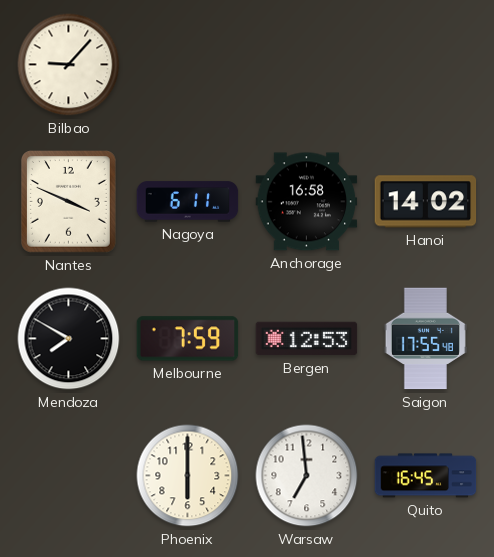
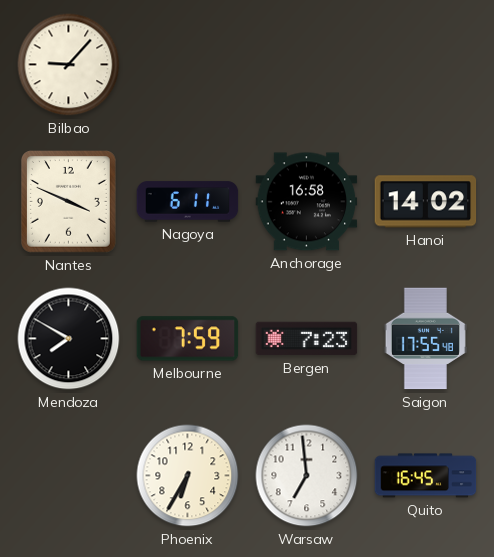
Bergen: 12:53 -> 7:23
Phoenix: 6:00 -> 6:35
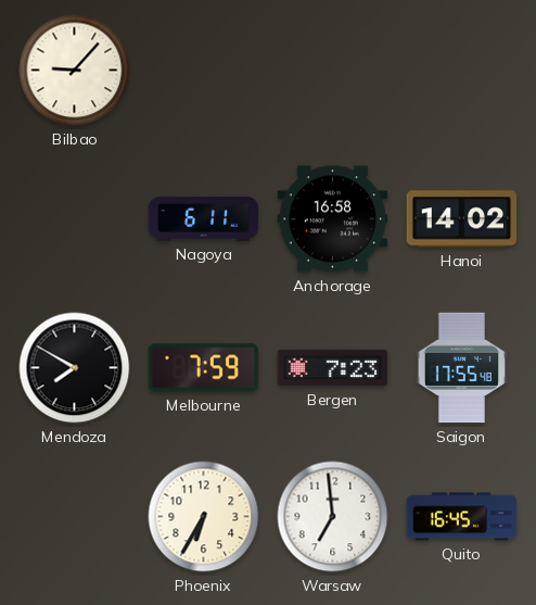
Nantes: 3:49 -> none
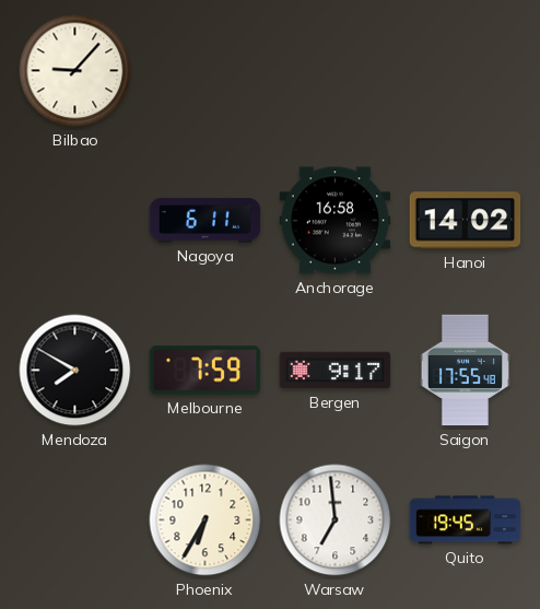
Bergen: 7:23 -> 9:17
Quito: 16:45 -> 19:45
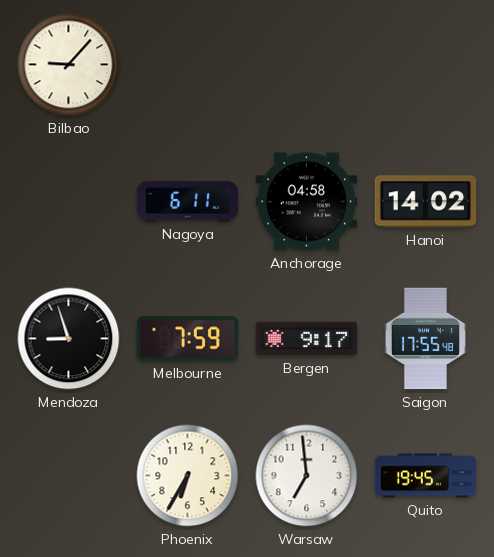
Anchorage: 16:58 -> 04:58
Mendoza: 7:50 -> 8:57
